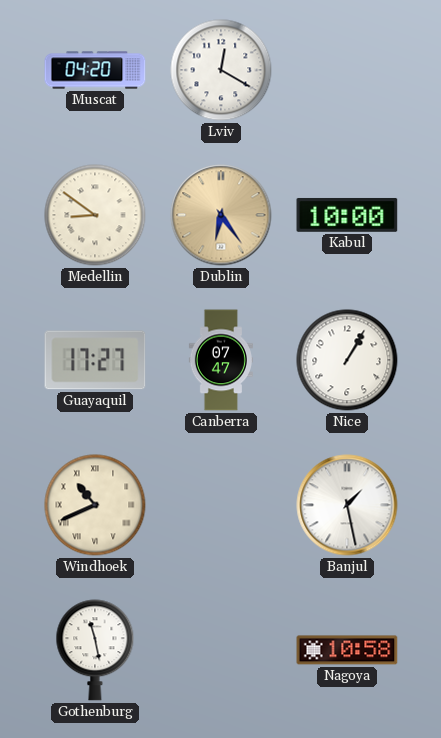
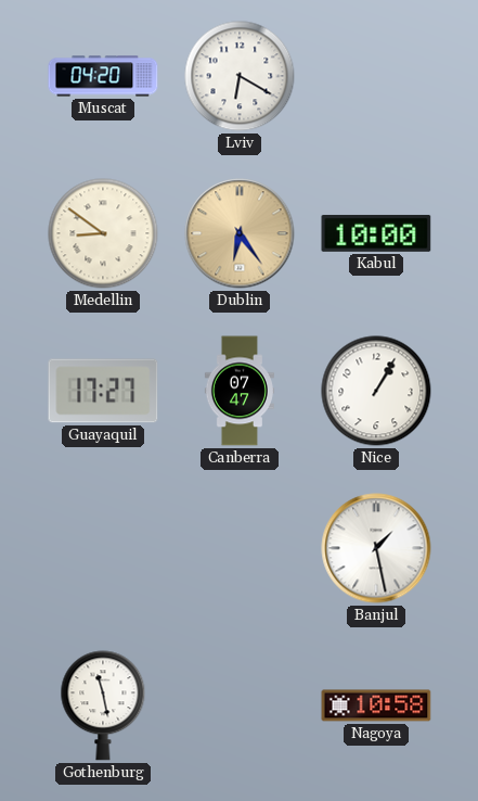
Lviv: 12:20 -> 6:20
Windhoek: 10:41 -> none
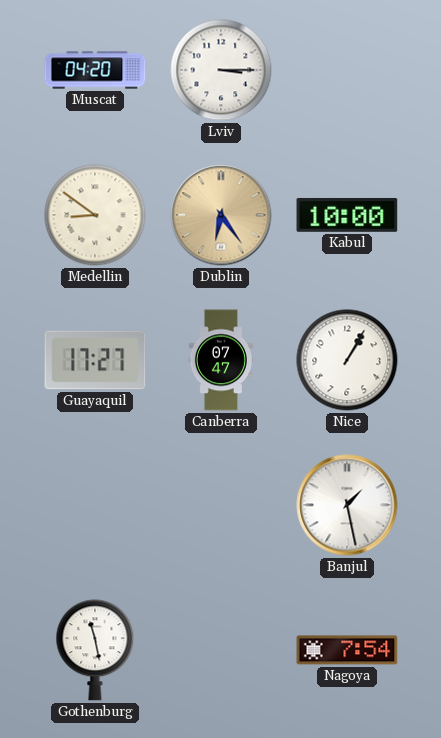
Lviv: 6:20 -> 3:15
Nagoya: 10:58 -> 7:54
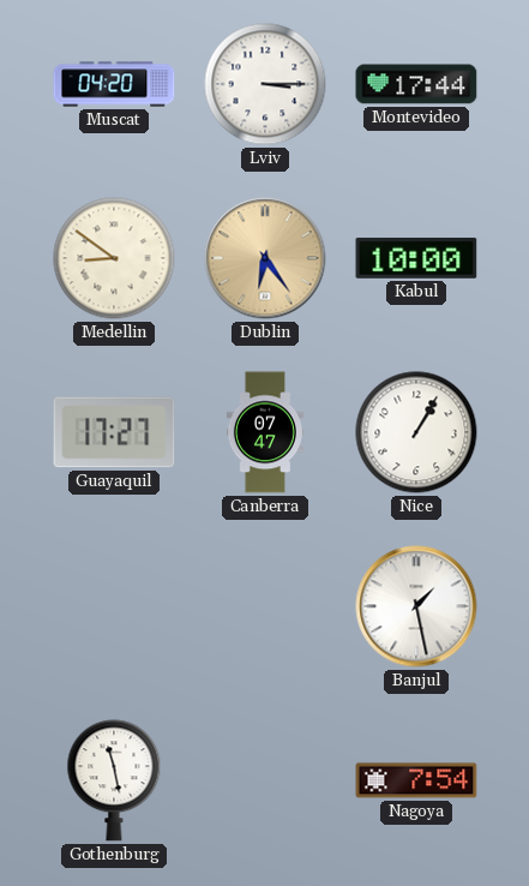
Montevideo: none -> 17:44
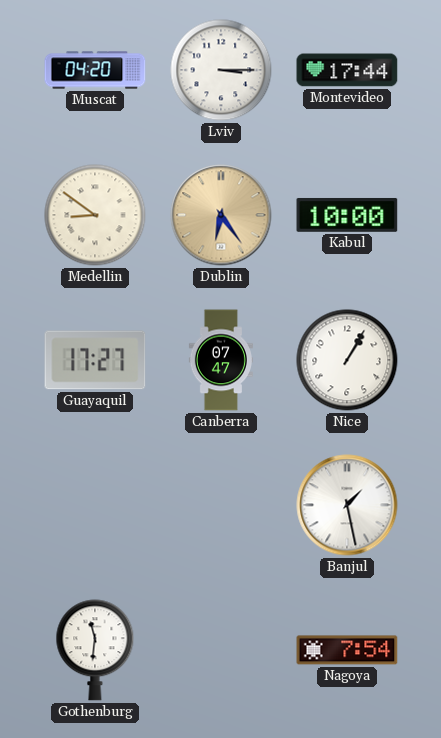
Gothenburg: 11:28 -> 11:31
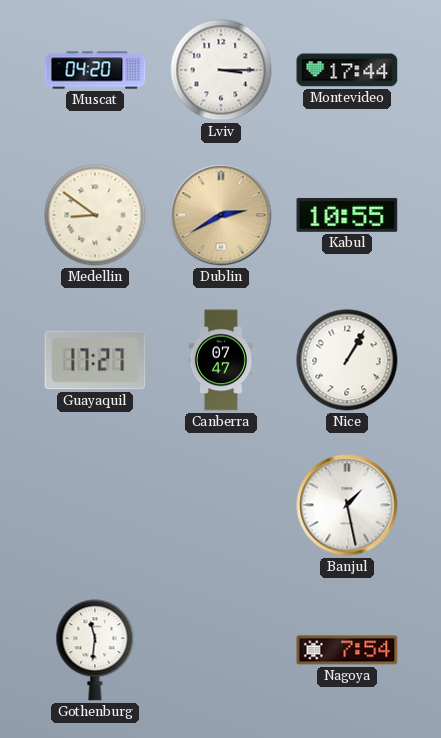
Dublin: 6:24 -> 2:40
Kabul: 10:00 -> 10:55
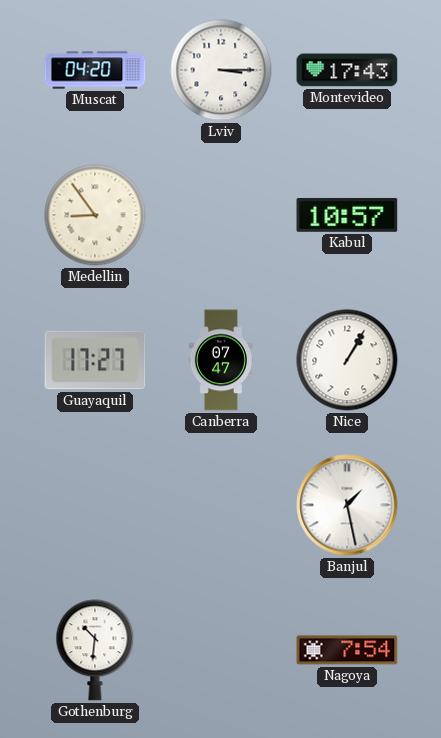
Montevideo: 17:44 -> 17:43
Medellin: 8:51 -> 8:54
Dublin: 2:40 -> none
Kabul: 10:55 -> 10:57
Gothenburg: 11:31 -> 10:31
